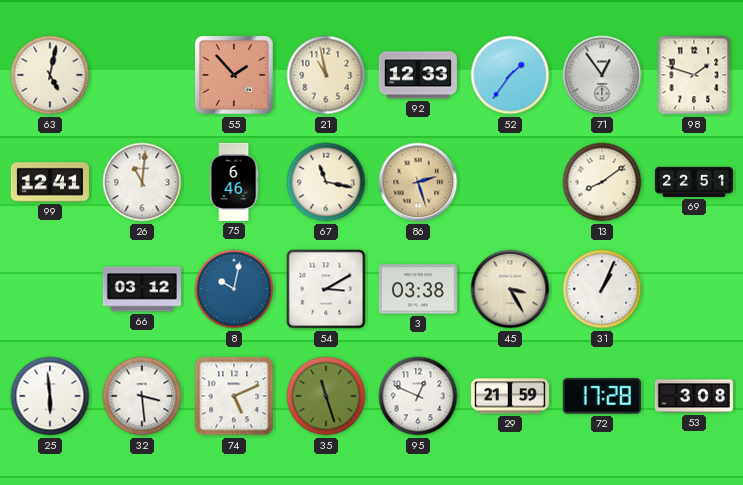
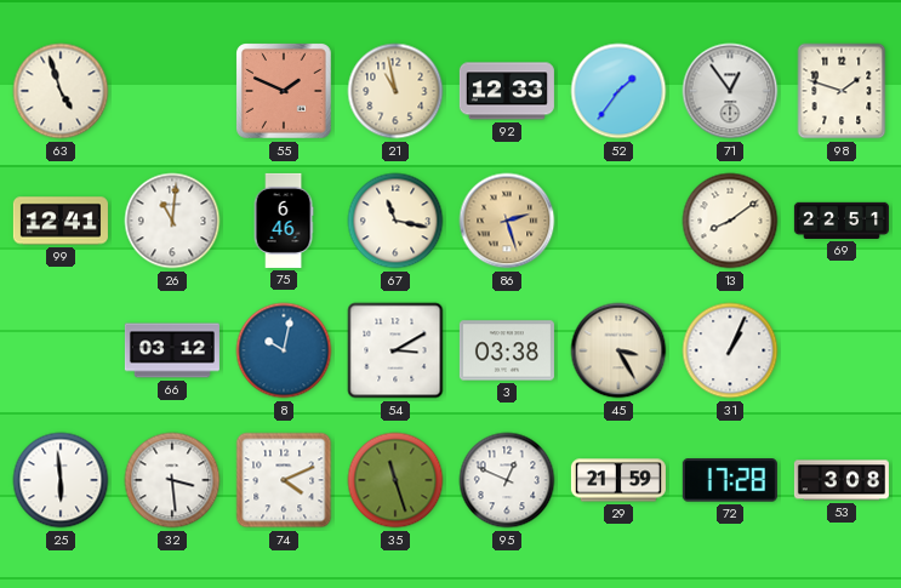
63: 5:02 -> 4:57
55: 1:53 -> 1:49
74: 5:11 -> 4:11
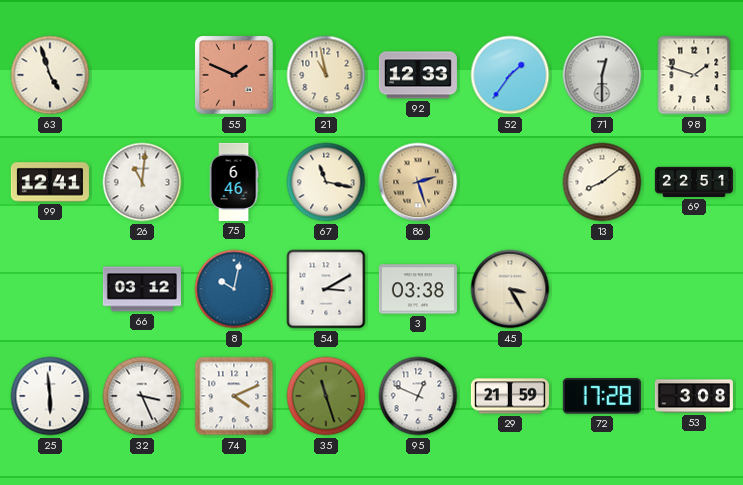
71: 12:54 -> 12:30
31: 1:04 -> none
32: 3:29 -> 3:26
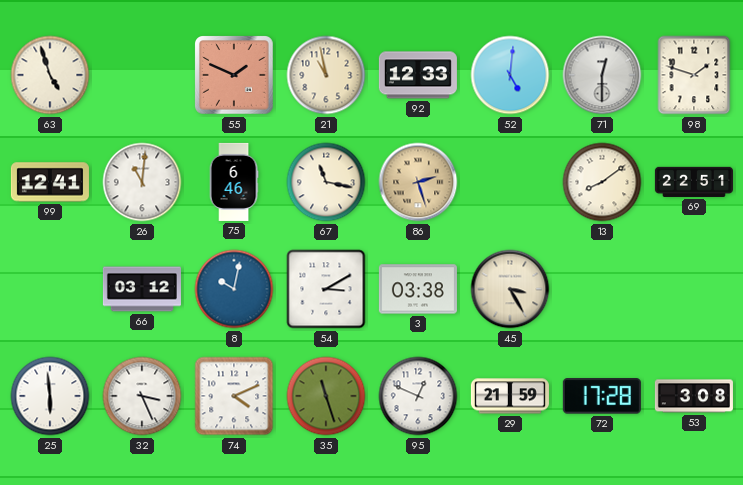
52: 1:36 -> 5:01
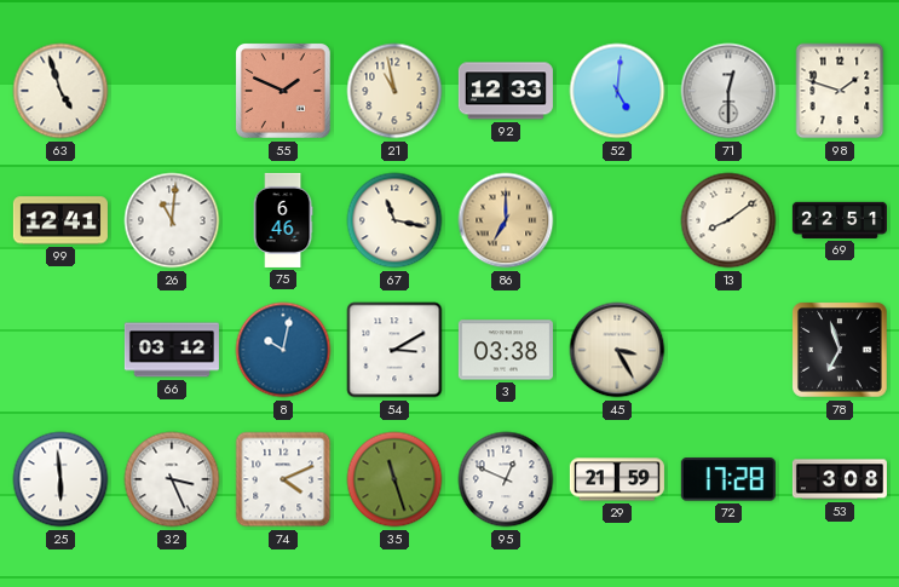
86: 2:27 -> 7:00
78: none -> 6:57
